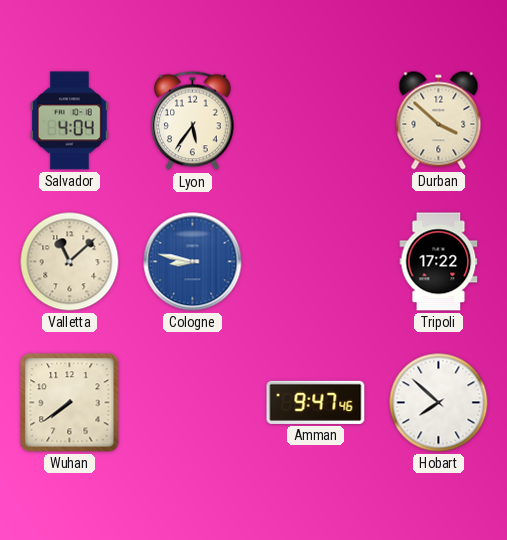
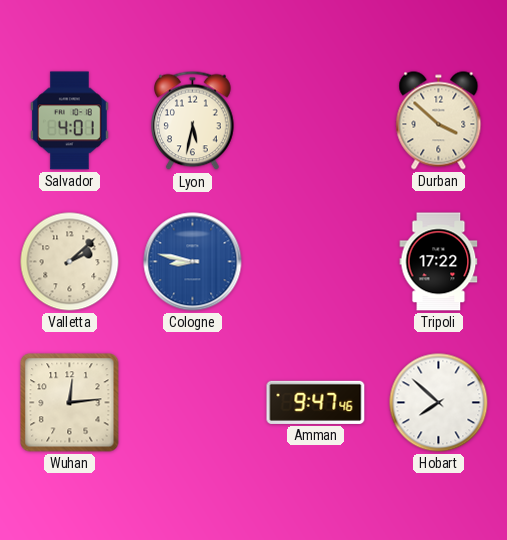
Salvador: 4:04 -> 4:01
Lyon: 5:36 -> 5:32
Valletta: 11:08 -> 2:08
Wuhan: 7:39 -> 12:14
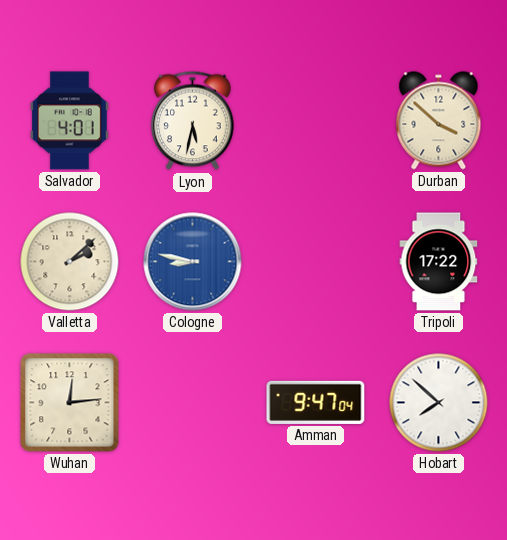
Amman: 9:47:46 -> 9:47:04
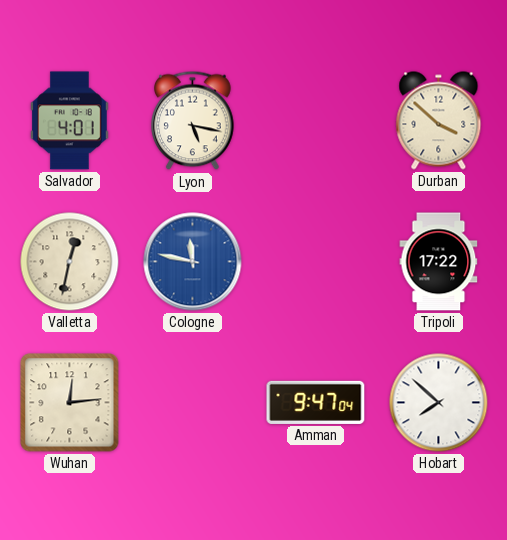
Lyon: 5:32 -> 5:17
Valletta: 2:08 -> 12:32
Cologne: 8:47 -> 11:47
